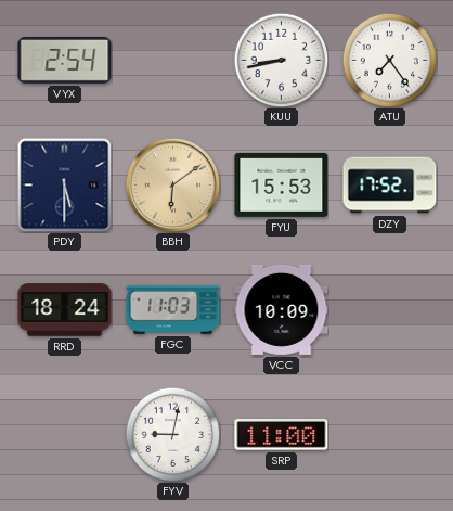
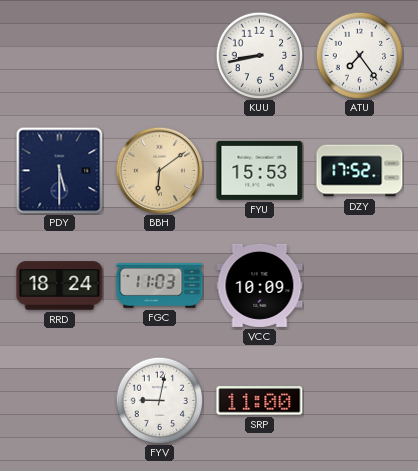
VYX: 2:54 -> none
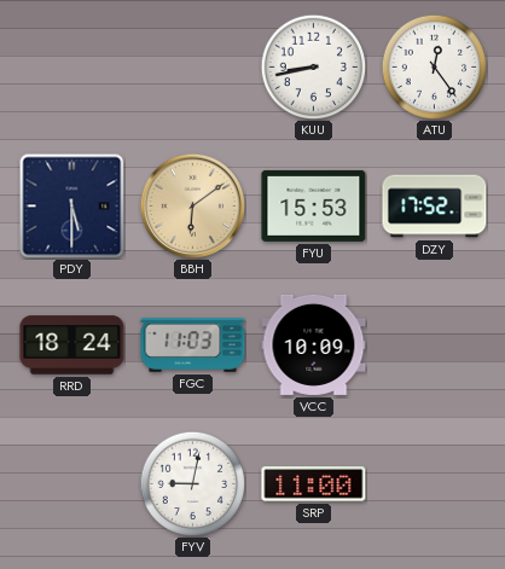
ATU: 7:24 -> 12:24
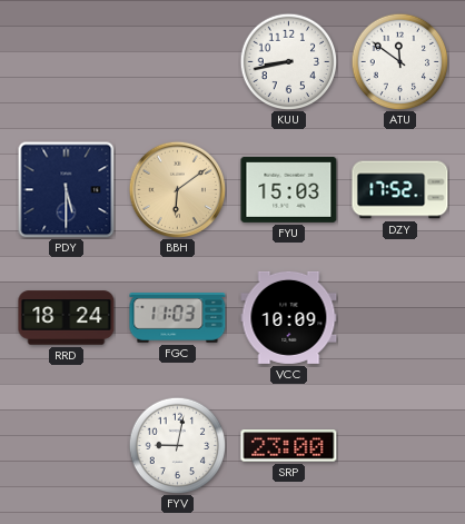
ATU: 12:24 -> 11:51
FYU: 15:53 -> 15:03
SRP: 11:00 -> 23:00
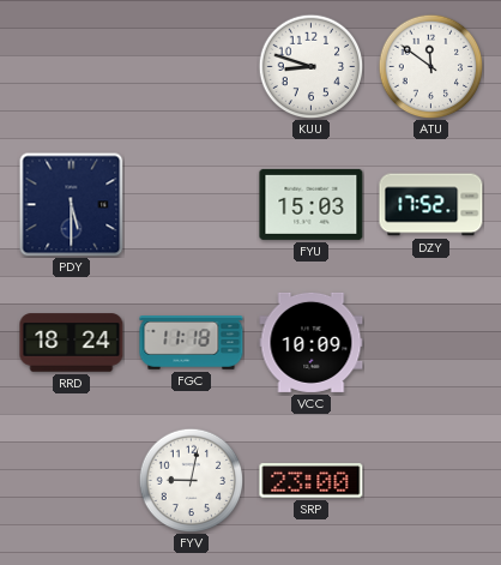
KUU: 8:43 -> 8:48
BBH: 6:09 -> none
FGC: 11:03 -> 11:18
